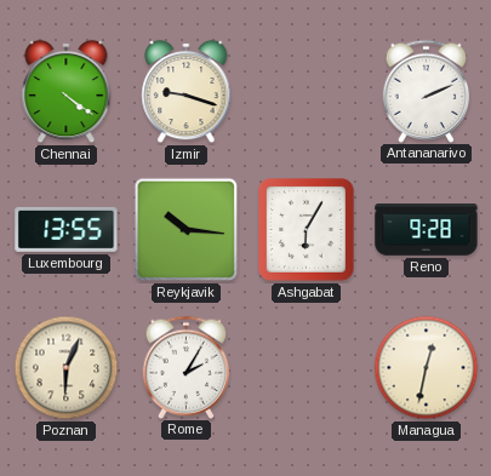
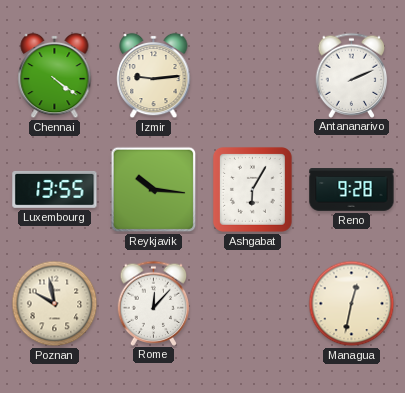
Izmir: 9:18 -> 9:14
Poznan: 6:04 -> 9:58
Rome: 2:05 -> 12:07
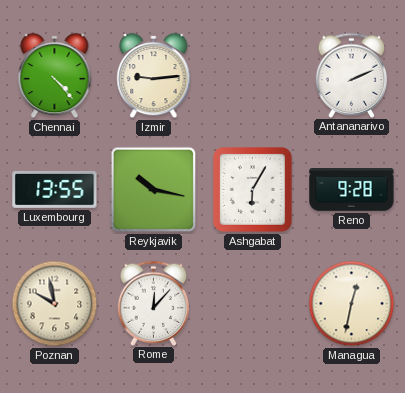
Chennai: 4:21 -> 4:23
Reykjavik: 10:16 -> 10:17
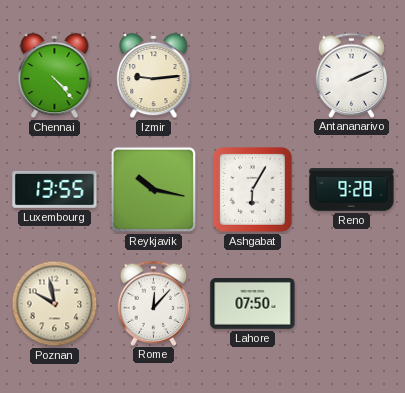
Lahore: none -> 07:50
Managua: 12:32 -> none
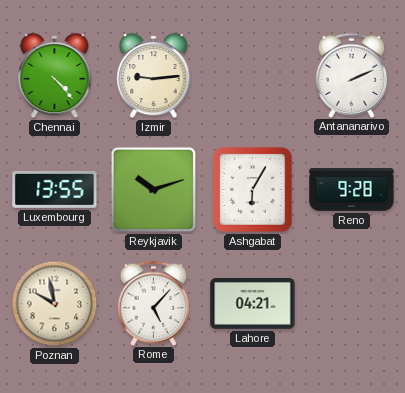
Reykjavik: 10:17 -> 10:12
Rome: 12:07 -> 5:07
Lahore: 07:50 -> 04:21
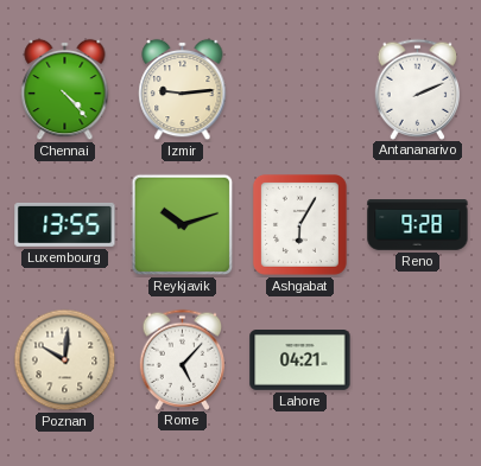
Poznan: 9:58 -> 10:01
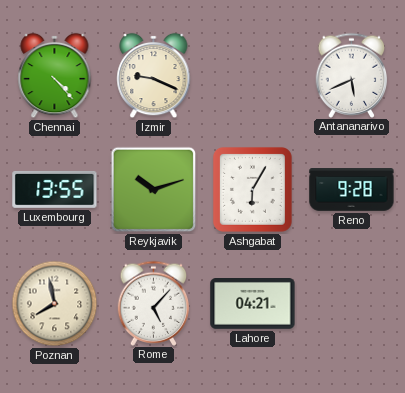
Izmir: 9:14 -> 9:19
Antananarivo: 2:11 -> 5:41
Poznan: 10:01 -> 7:58
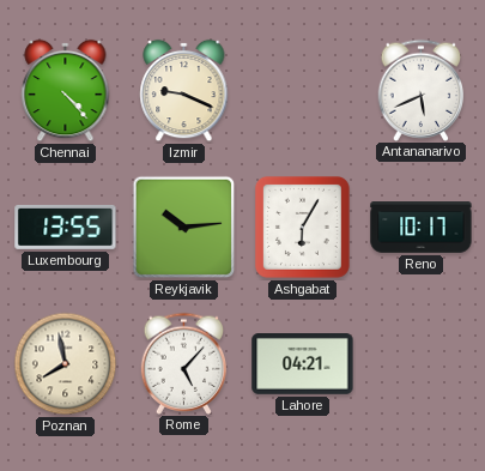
Reykjavik: 10:12 -> 10:14
Reno: 9:28 -> 10:17
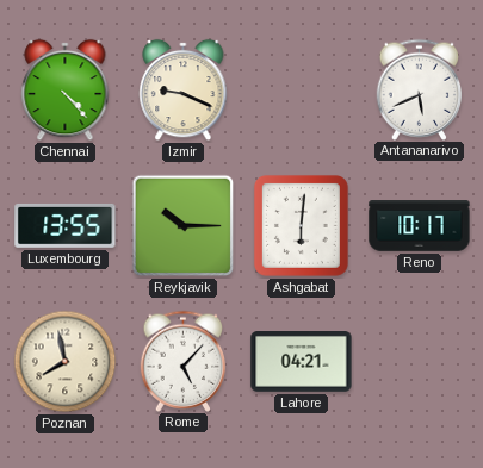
Reykjavik: 10:14 -> 10:15
Ashgabat: 6:05 -> 6:01
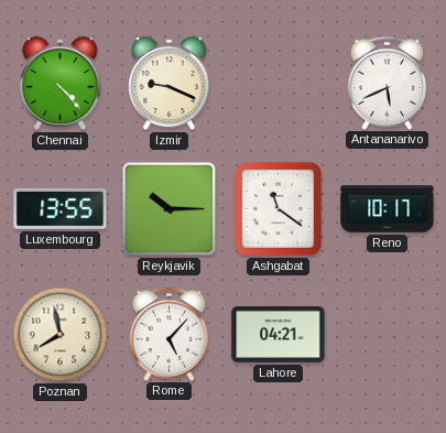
Ashgabat: 6:01 -> 11:21
